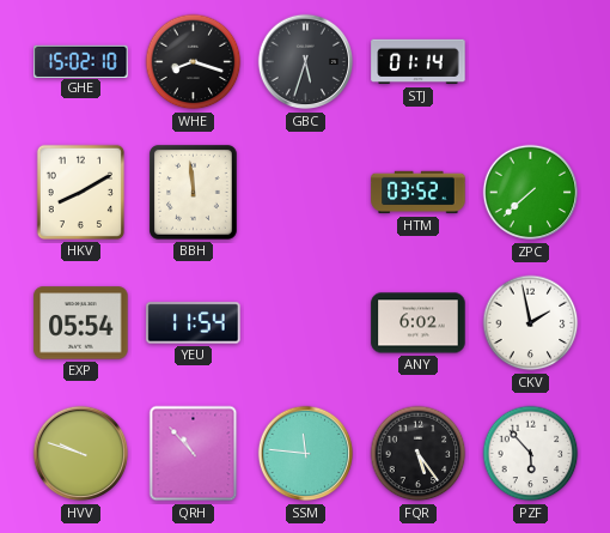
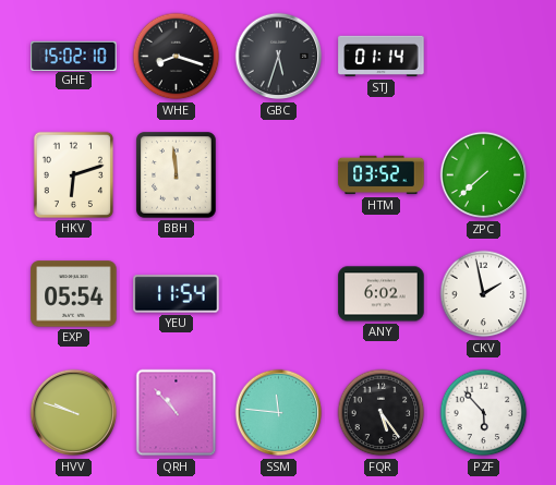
HKV: 8:10 -> 6:12
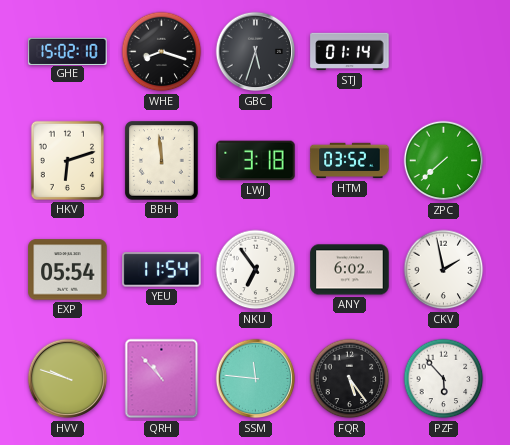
LWJ: none -> 3:18
NKU: none -> 6:54
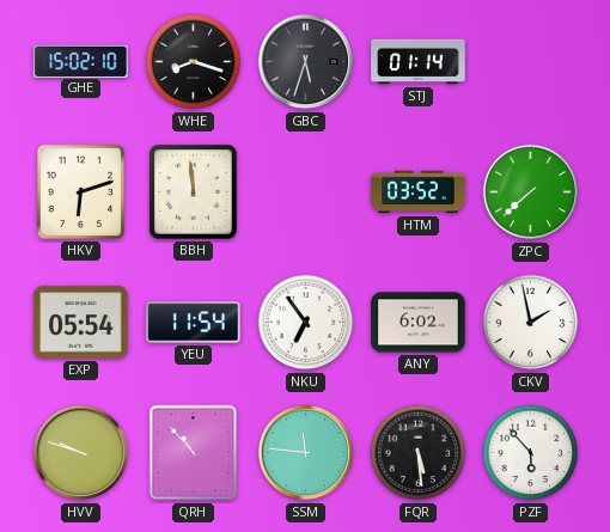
LWJ: 3:18 -> none
FQR: 5:24 -> 5:29
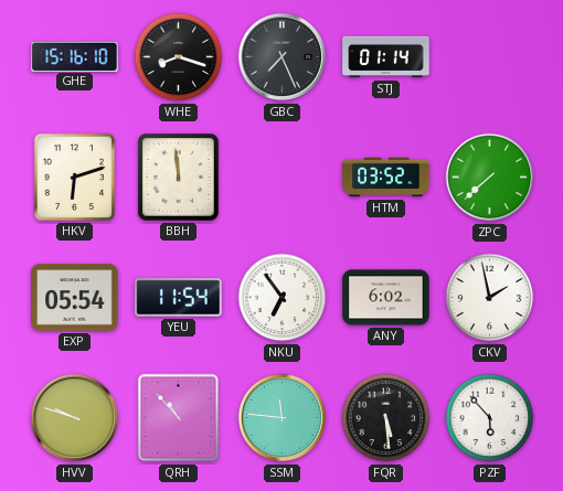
GHE: 15:02 -> 15:16
GBC: 5:33 -> 7:26
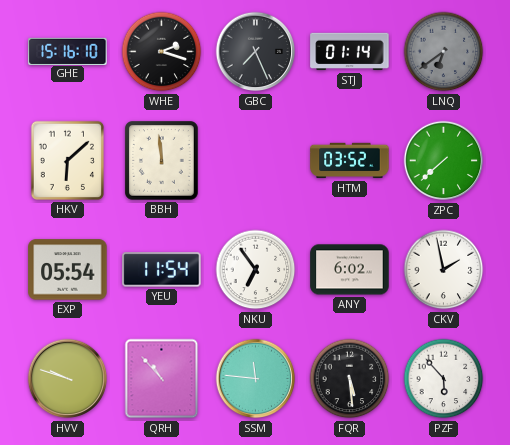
WHE: 8:18 -> 2:18
LNQ: none -> 6:39
HKV: 6:12 -> 6:08
